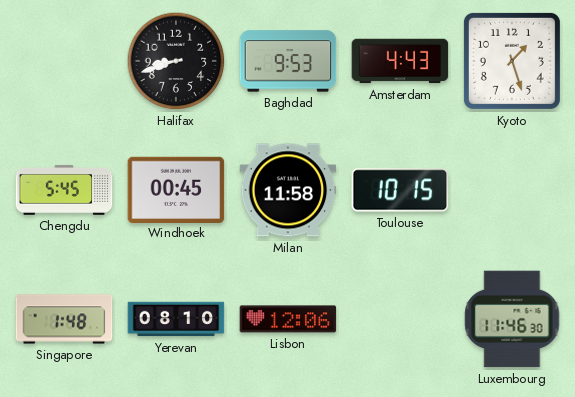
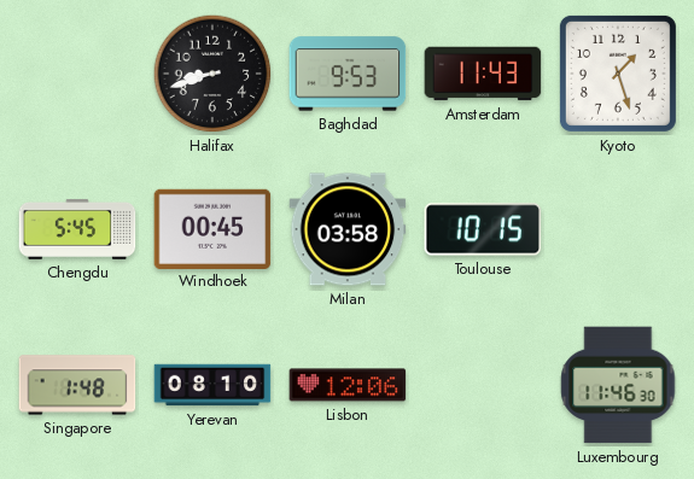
Amsterdam: 4:43 -> 11:43
Milan: 11:58 -> 03:58
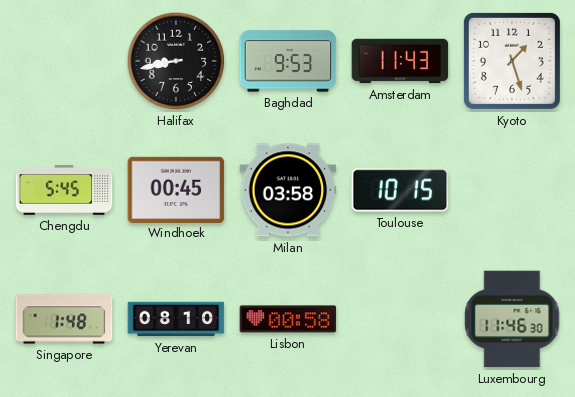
Halifax: 8:42 -> 8:43
Lisbon: 12:06 -> 00:58
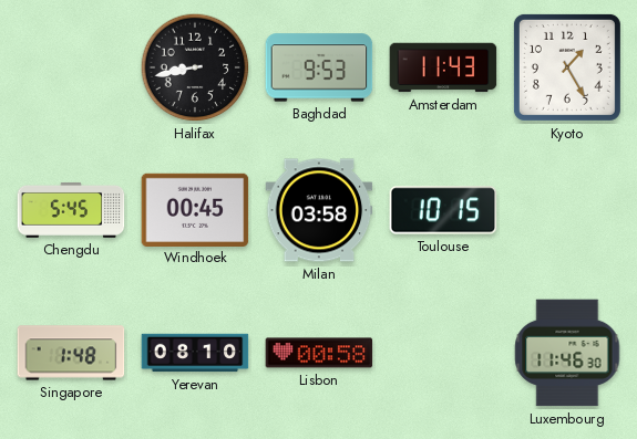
Kyoto: 1:27 -> 1:25
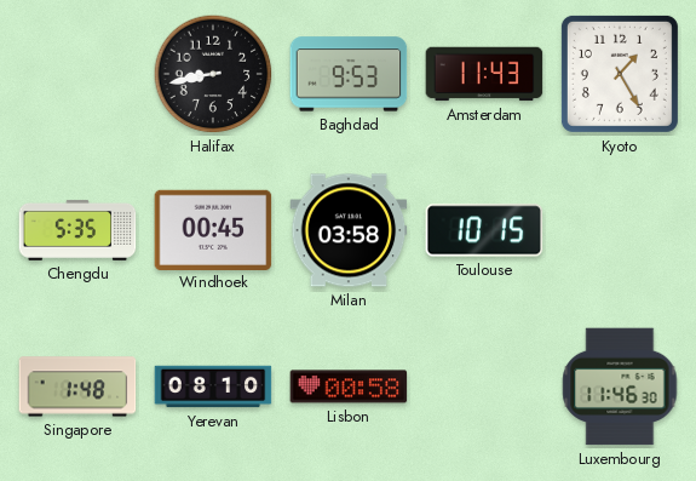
Chengdu: 5:45 -> 5:35
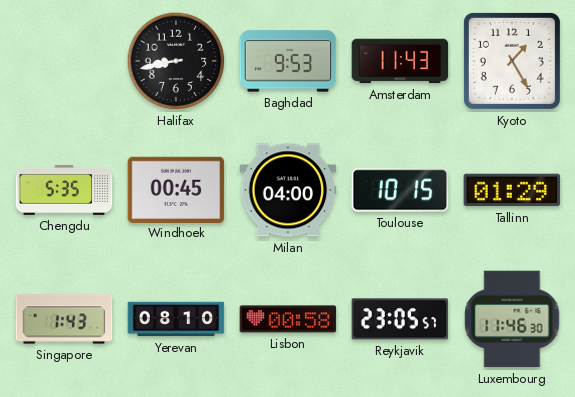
Milan: 03:58 -> 04:00
Tallinn: none -> 01:29
Singapore: 1:48 -> 1:43
Reykjavik: none -> 23:05
